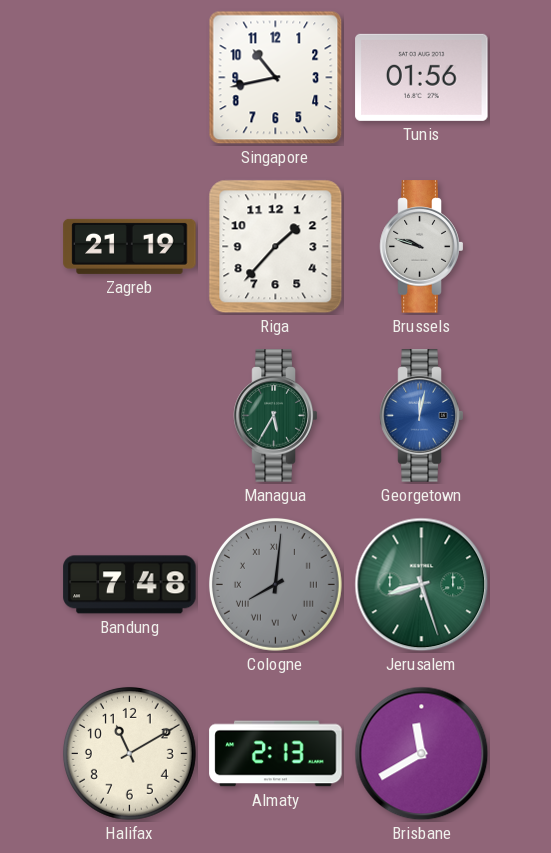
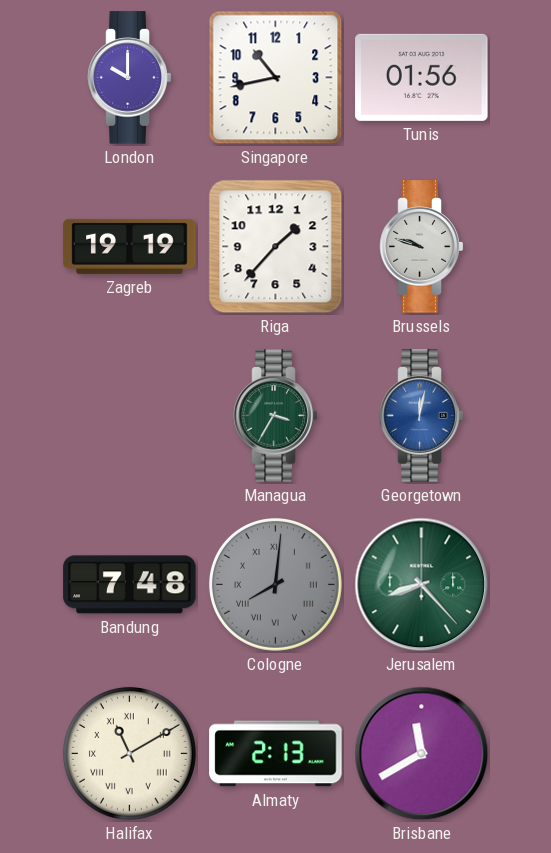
London: none -> 10:00
Zagreb: 21:19 -> 19:19
Managua: 5:35 -> 3:35
Jerusalem: 8:27 -> 8:23
Halifax numerals: Arabic -> Roman
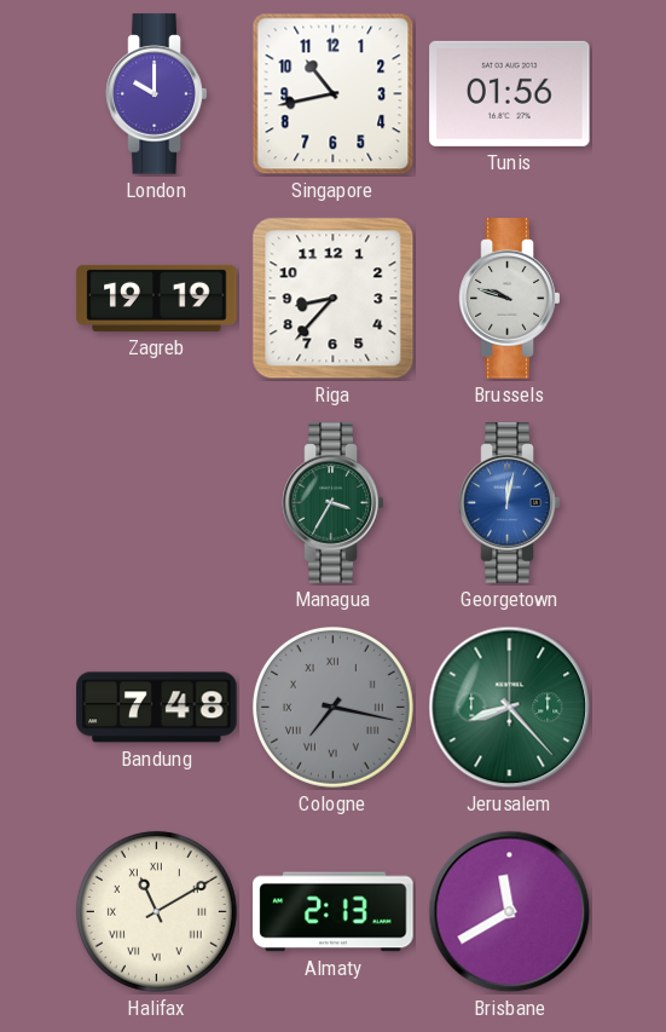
Riga: 1:37 -> 8:37
Cologne: 8:01 -> 7:17
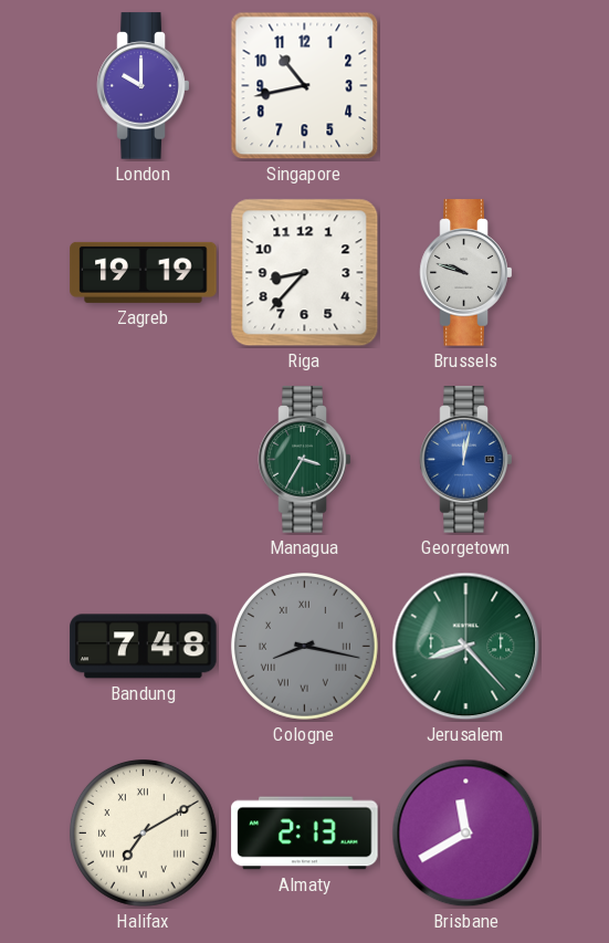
Tunis: 01:56 -> none
Cologne: 7:17 -> 8:17
Halifax: 11:10 -> 7:10
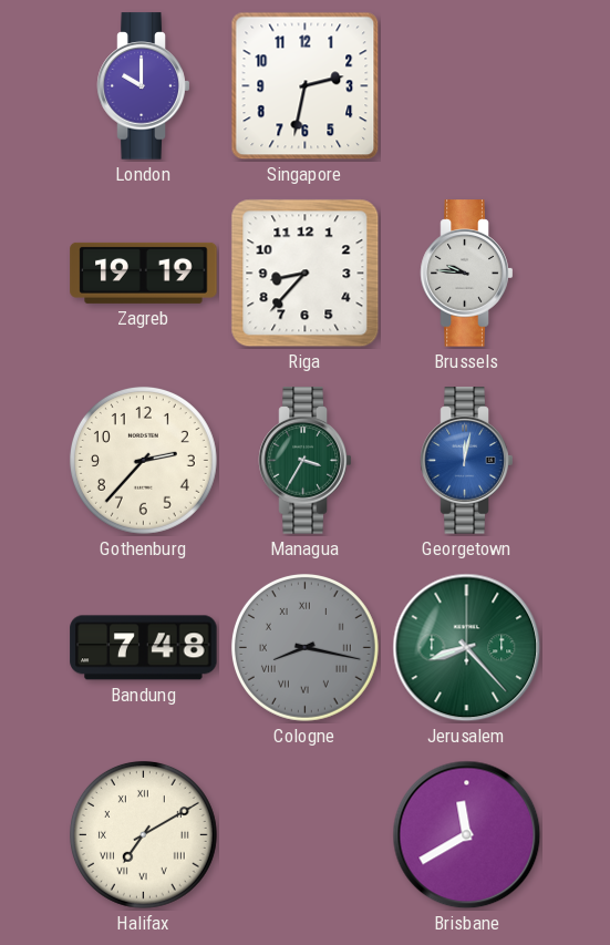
Singapore: 10:43 -> 2:32
Brussels: 9:48 -> 9:46
Gothenburg: none -> 2:37
Almaty: 2:13 -> none
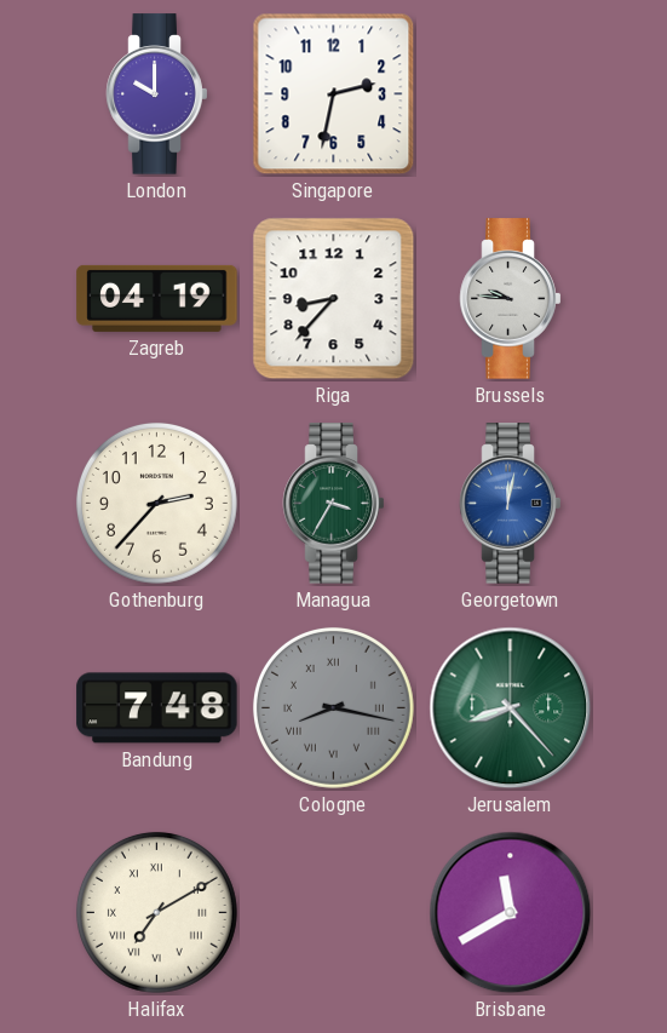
Zagreb: 19:19 -> 04:19
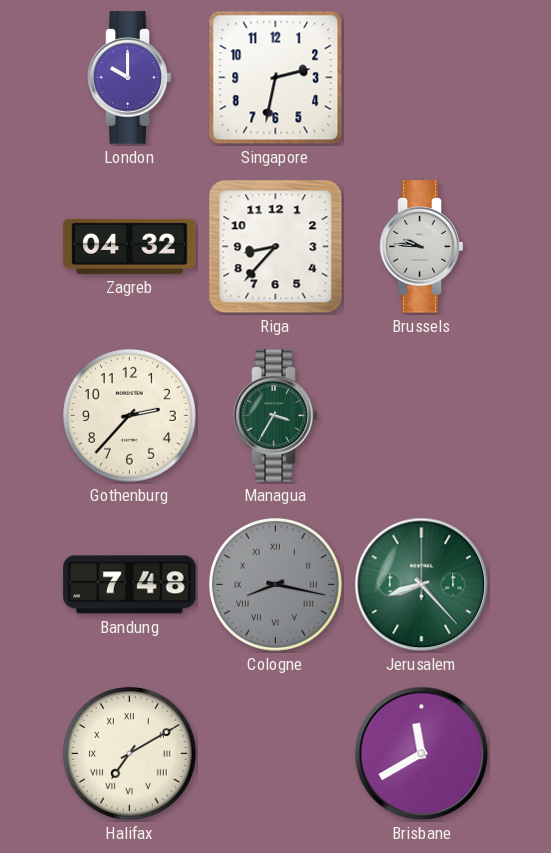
Zagreb: 04:19 -> 04:32
Georgetown: 12:02 -> none
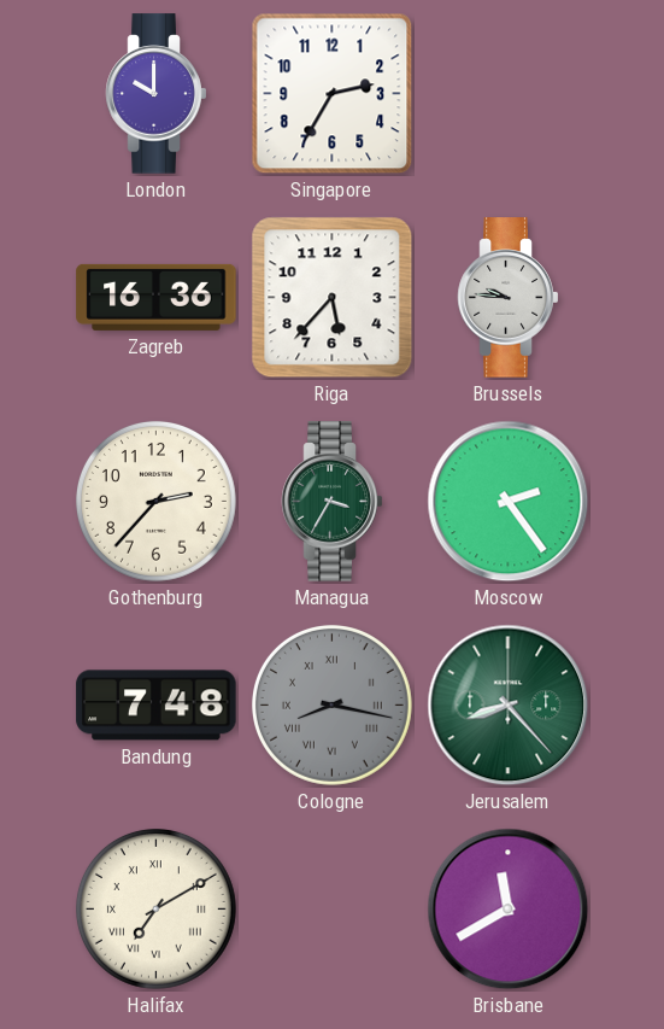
Singapore: 2:32 -> 2:35
Zagreb: 04:32 -> 16:36
Riga: 8:37 -> 5:37
Moscow: none -> 2:24
